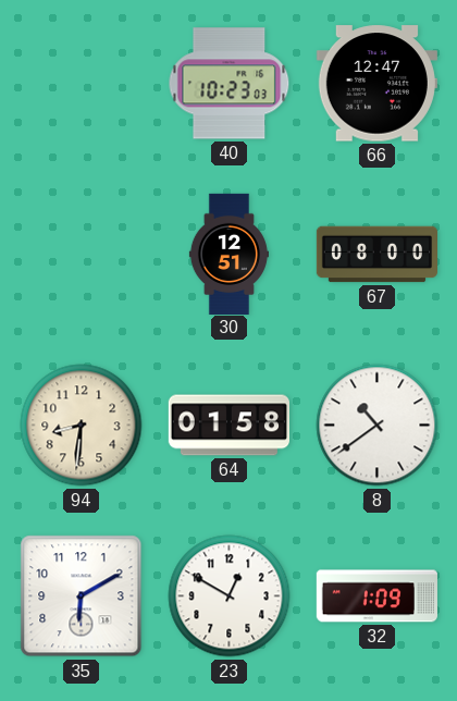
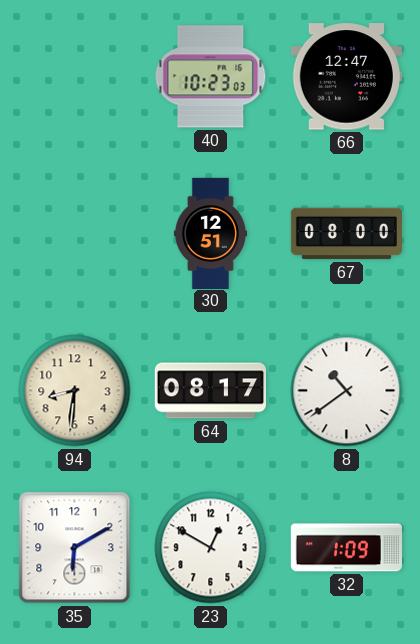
64: 01:58 -> 08:17
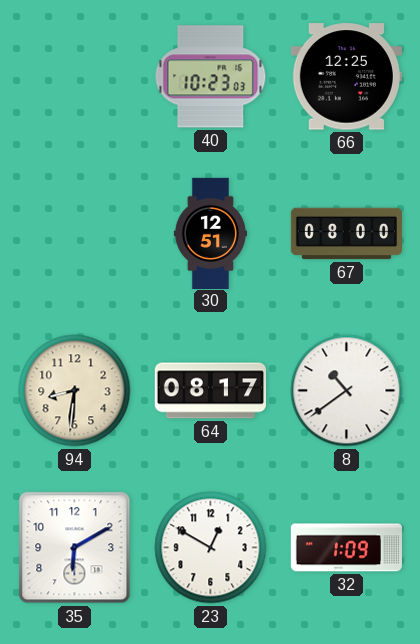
66: 12:47 -> 12:25
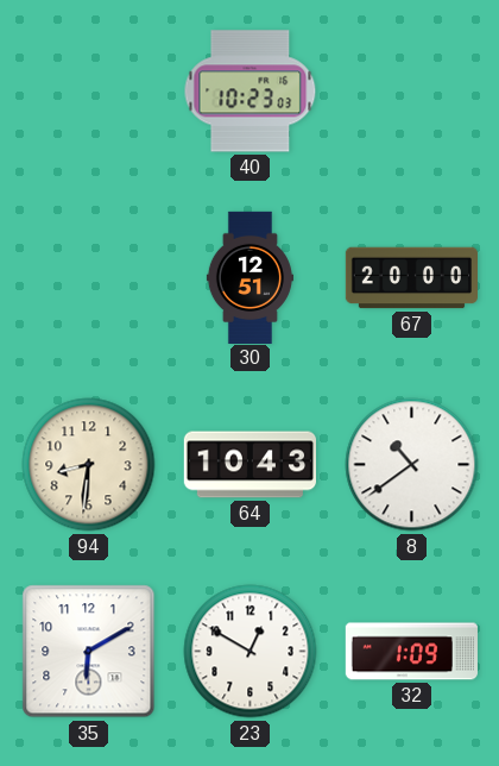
66: 12:25 -> none
67: 08:00 -> 20:00
64: 08:17 -> 10:43
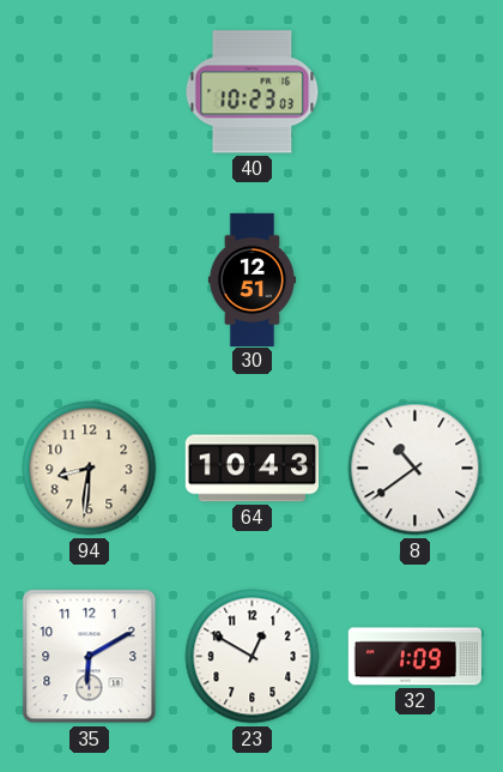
67: 20:00 -> none
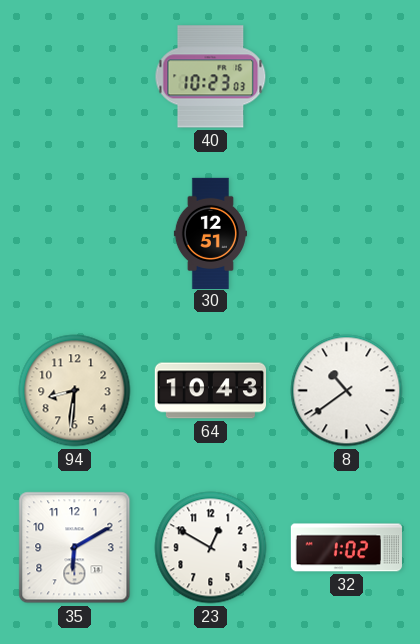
32: 1:09 -> 1:02
